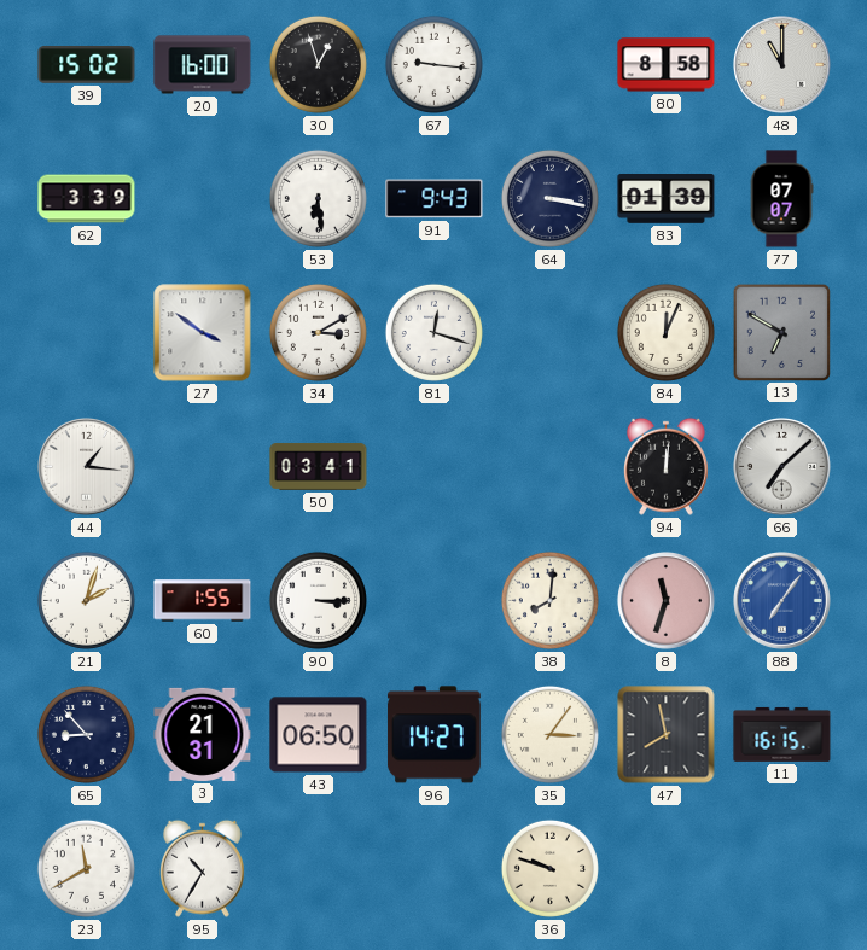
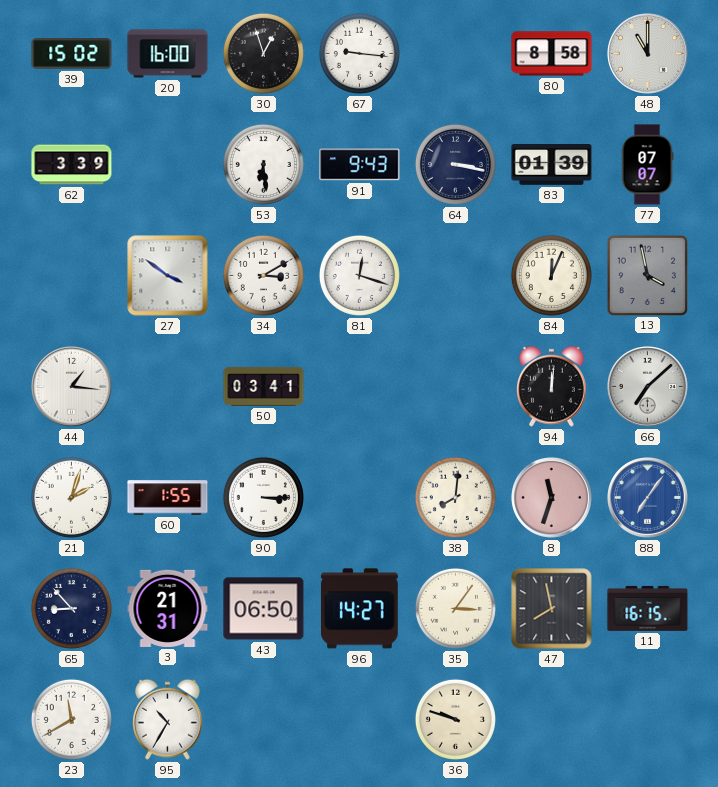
13: 6:50 -> 3:58
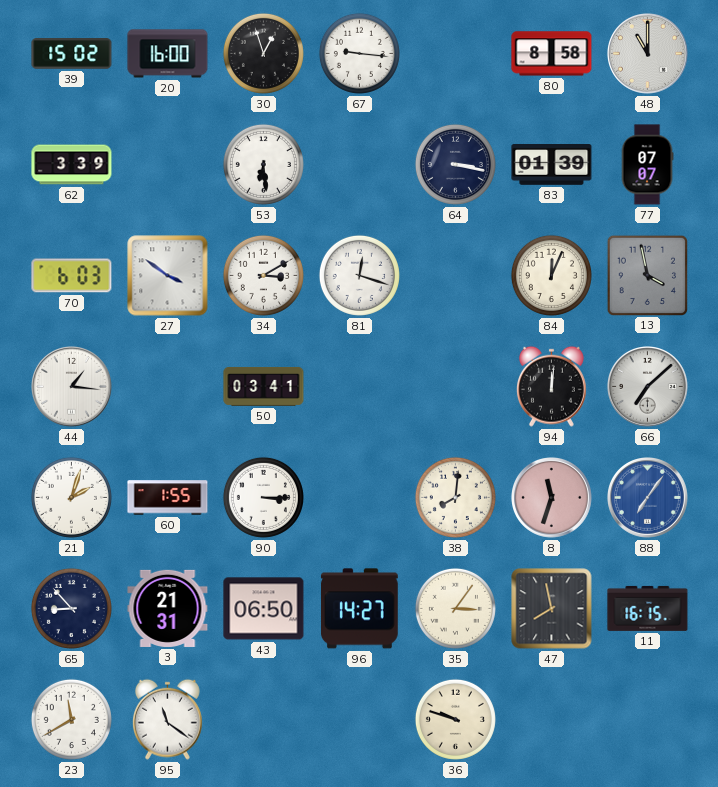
91: 9:43 -> none
70: none -> 6:03
95: 10:35 -> 11:21
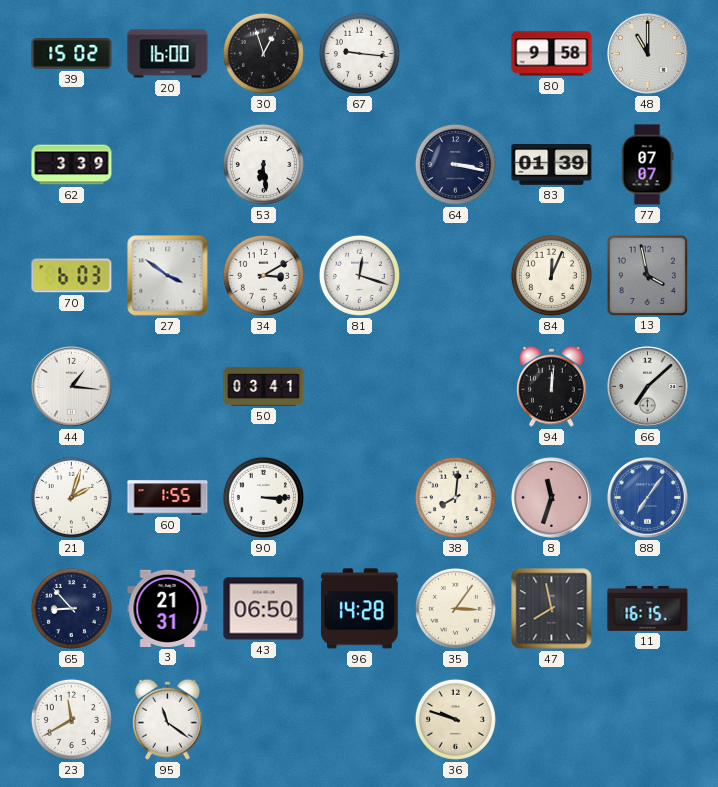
80: 8:58 -> 9:58
96: 14:27 -> 14:28
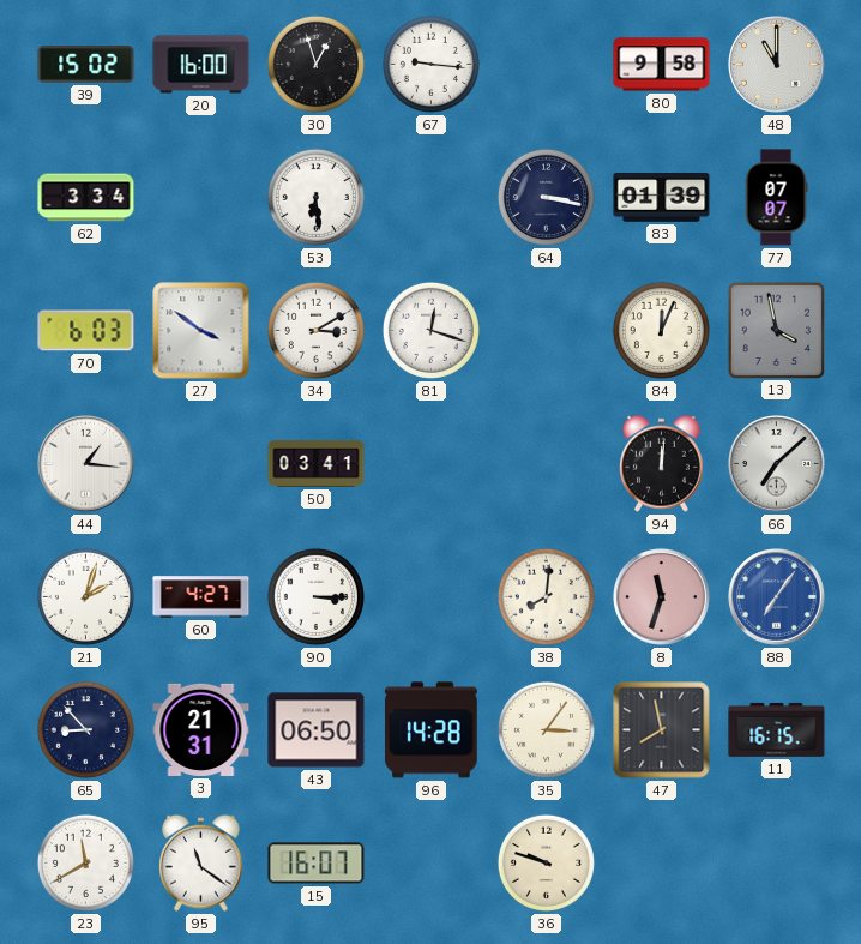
62: 3:39 -> 3:34
60: 1:55 -> 4:27
15: none -> 16:07
